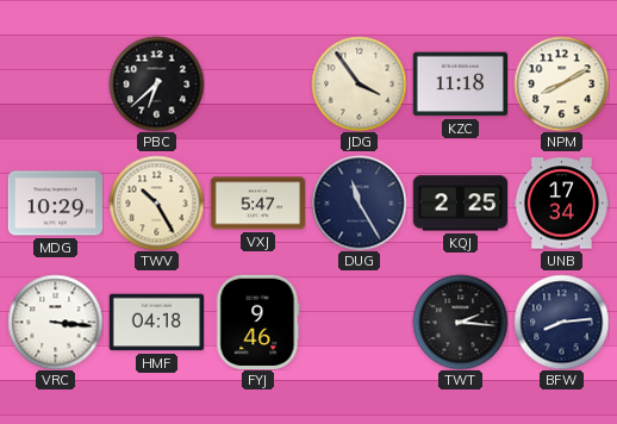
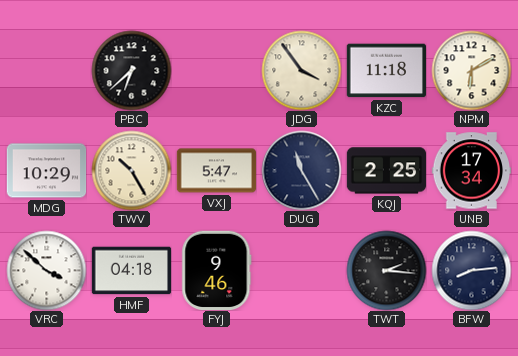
NPM: 8:10 -> 6:10
VRC: 3:16 -> 3:52
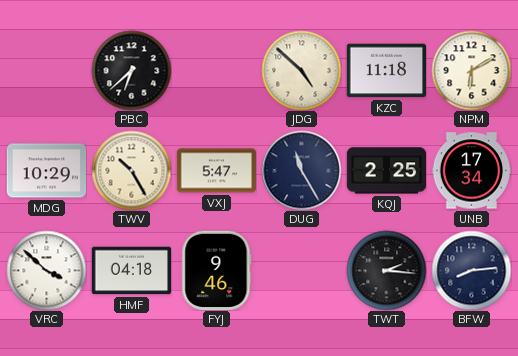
JDG: 3:54 -> 4:52
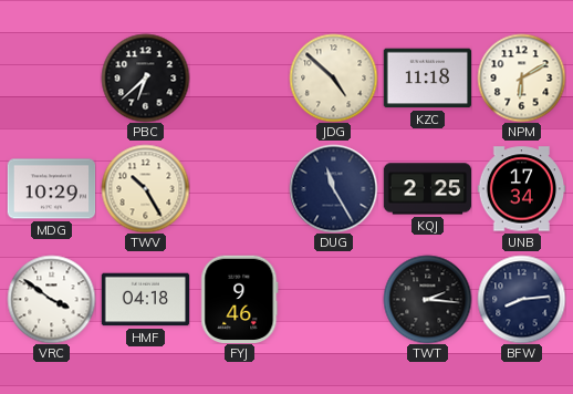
VXJ: 5:47 -> none
VRC: 3:52 -> 3:51
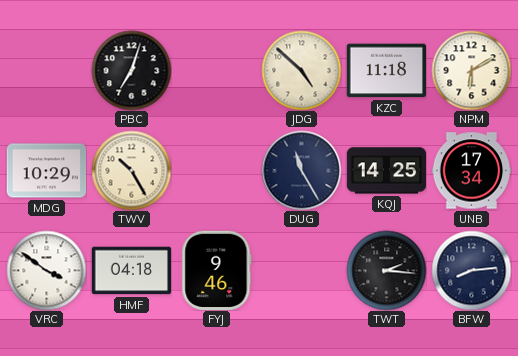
PBC: 6:38 -> 7:03
KQJ: 2:25 -> 14:25
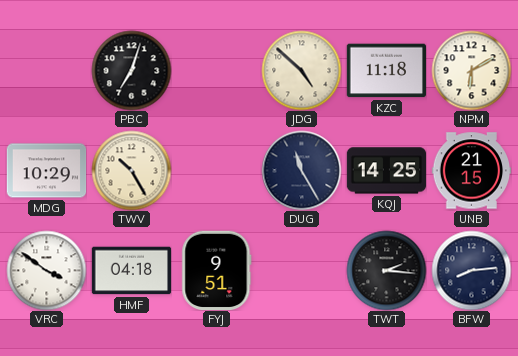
UNB: 17:34 -> 21:15
FYJ: 9:46 -> 9:51
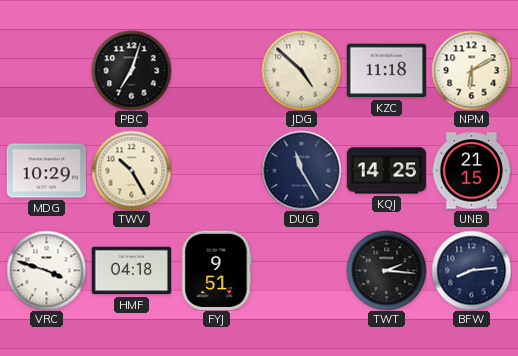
VRC: 3:51 -> 3:48
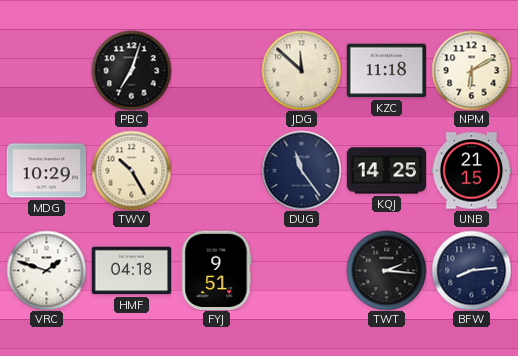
JDG: 4:52 -> 11:52
DUG: 11:25 -> 11:24
VRC: 3:48 -> 1:48
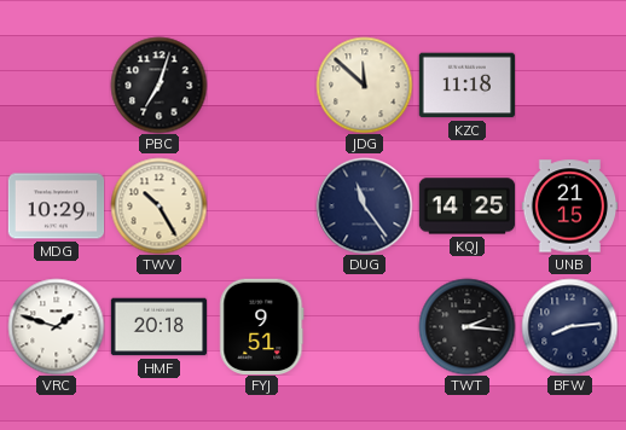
NPM: 6:10 -> none
HMF: 04:18 -> 20:18
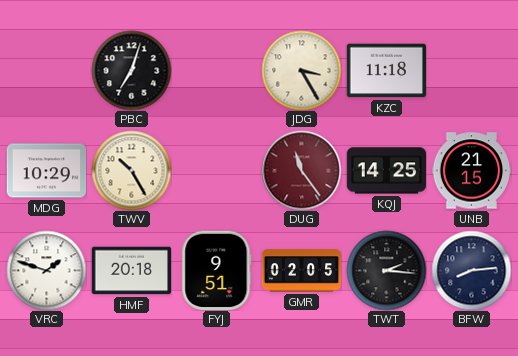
JDG: 11:52 -> 3:25
DUG dial: navy -> burgundy
GMR: none -> 02:05
